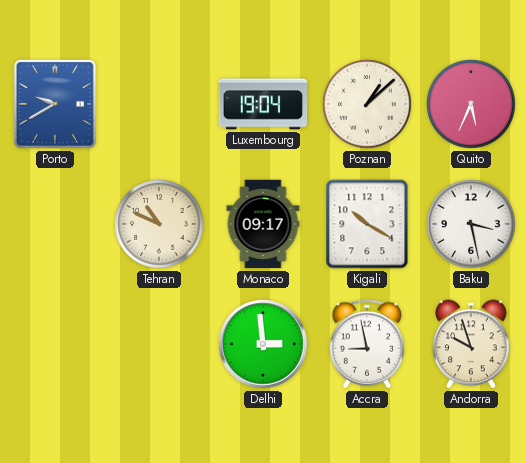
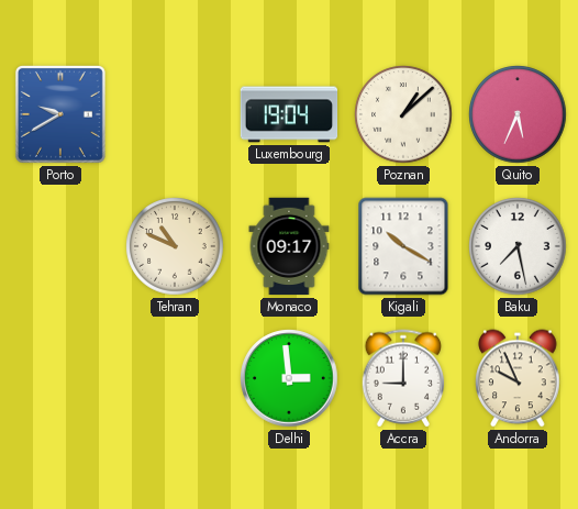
Baku: 3:28 -> 7:28
Accra: 8:58 -> 9:00
Andorra: 9:57 -> 9:56
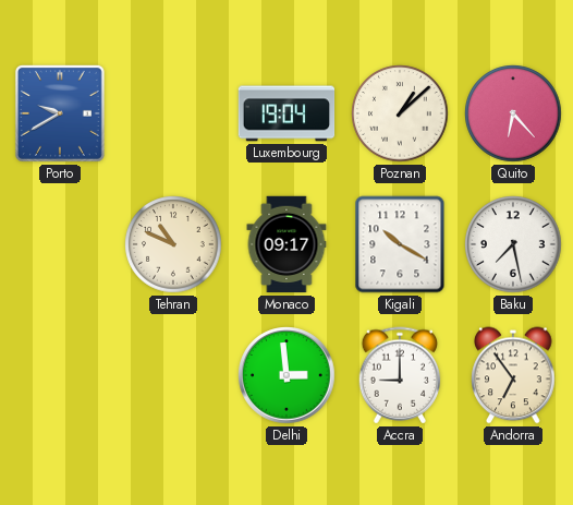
Quito: 5:34 -> 6:23
Andorra: 9:56 -> 6:54
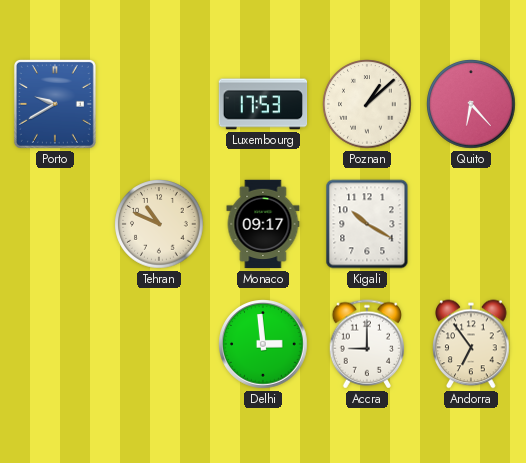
Luxembourg: 19:04 -> 17:53
Baku: 7:28 -> none
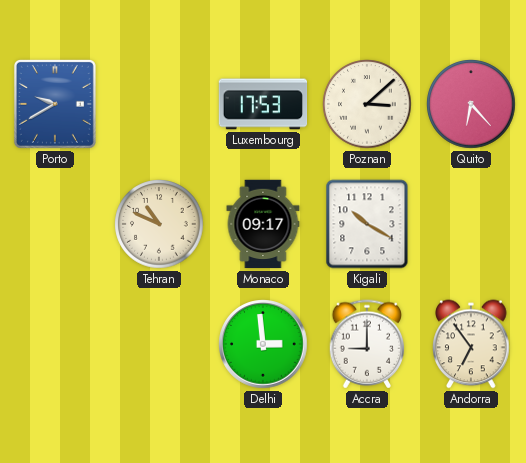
Poznan: 1:08 -> 3:08
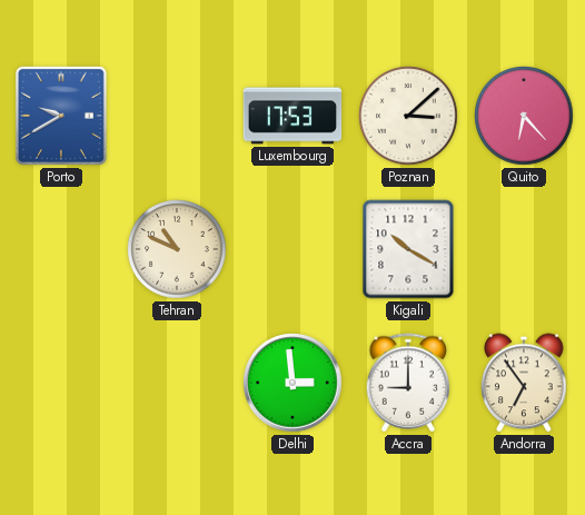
Monaco: 09:17 -> none
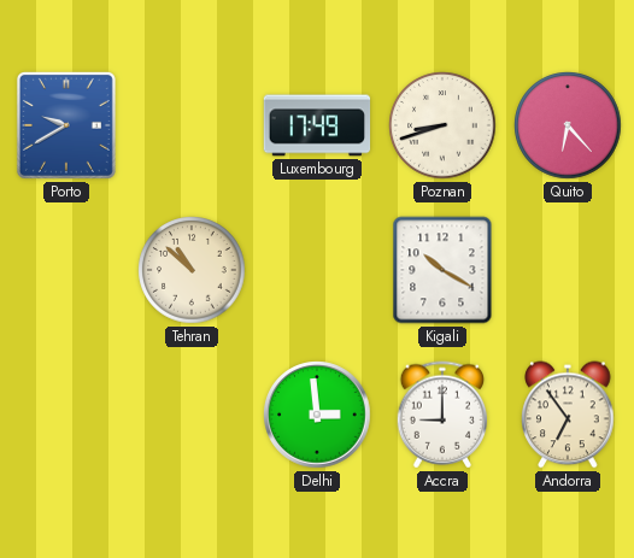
Luxembourg: 17:53 -> 17:49
Poznan: 3:08 -> 8:42
Tehran: 10:49 -> 10:52
